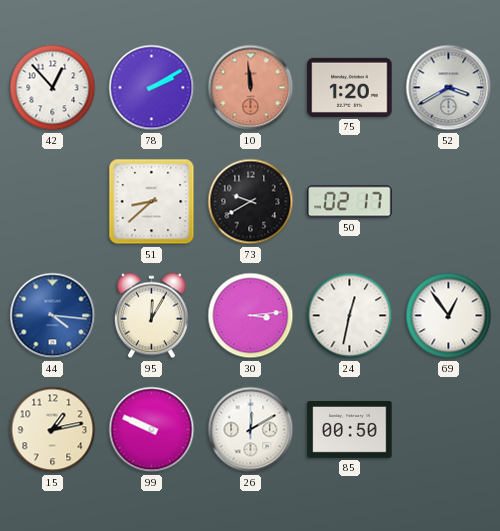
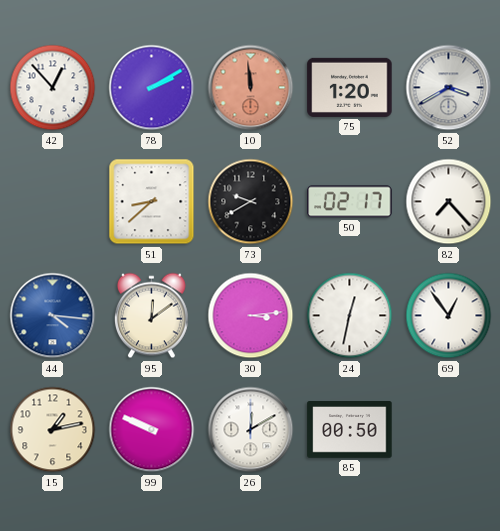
82: none -> 7:23
95: 12:05 -> 12:09
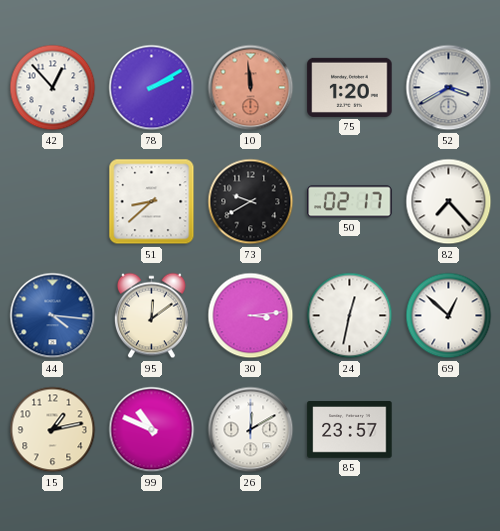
69: 12:54 -> 12:52
99: 9:49 -> 10:49
85: 00:50 -> 23:57
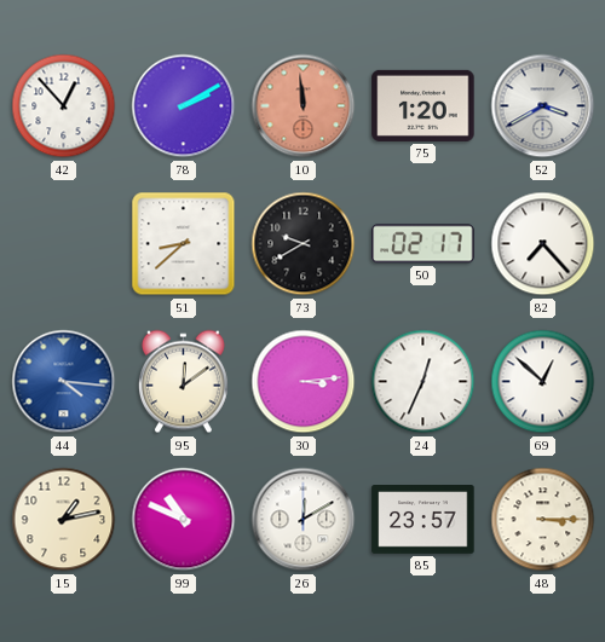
24: 12:32 -> 12:34
48: none -> 3:15
